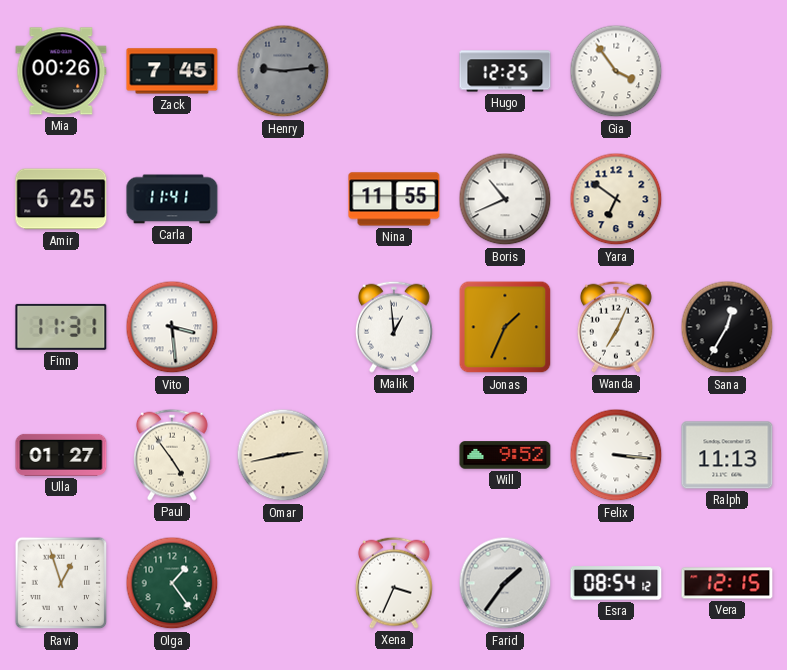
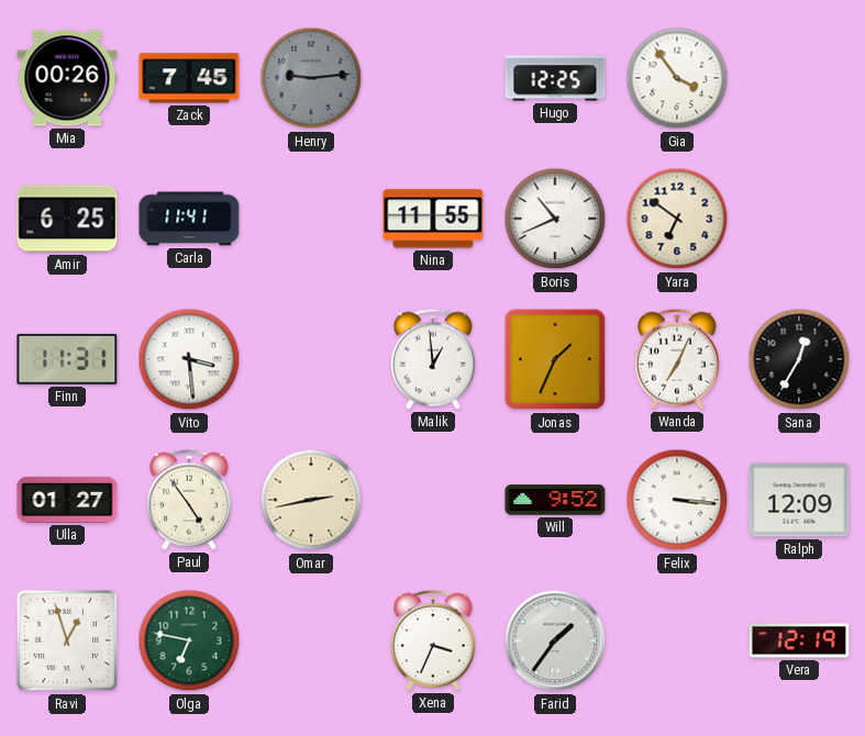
Ralph: 11:13 -> 12:09
Olga: 1:24 -> 6:47
Esra: 08:54 -> none
Vera: 12:15 -> 12:19
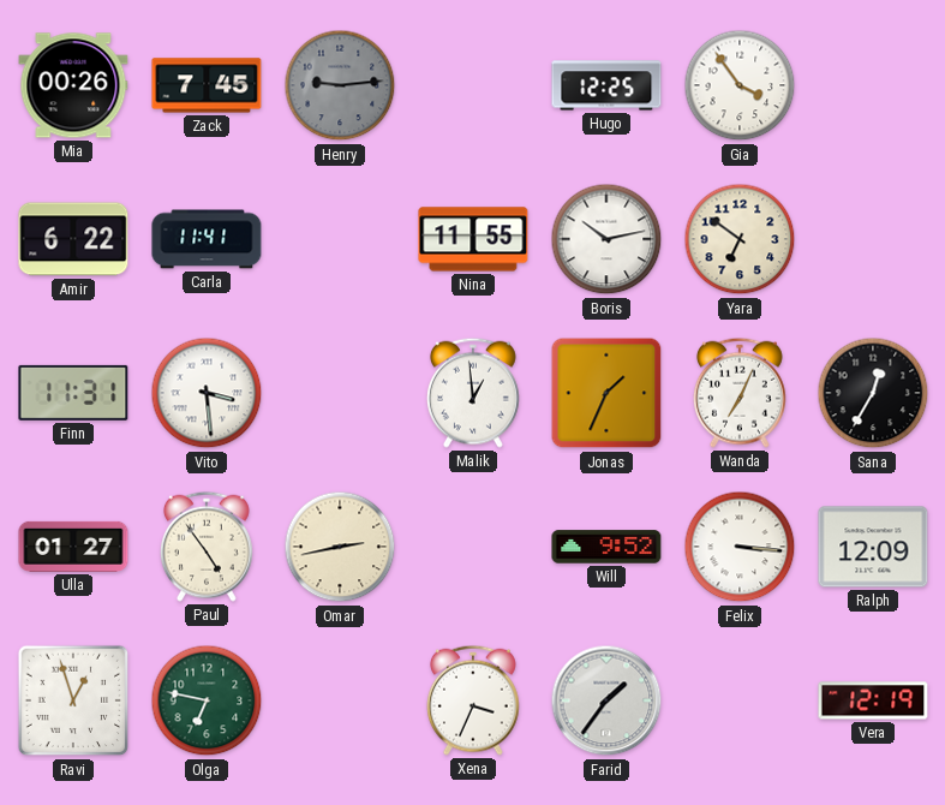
Amir: 6:25 -> 6:22
Boris: 10:41 -> 10:13
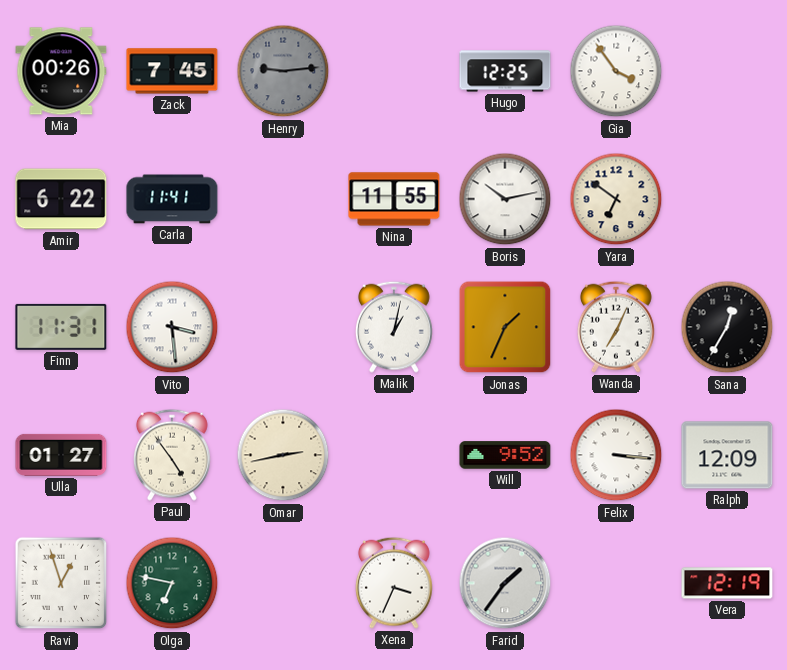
Malik: 12:59 -> 1:02
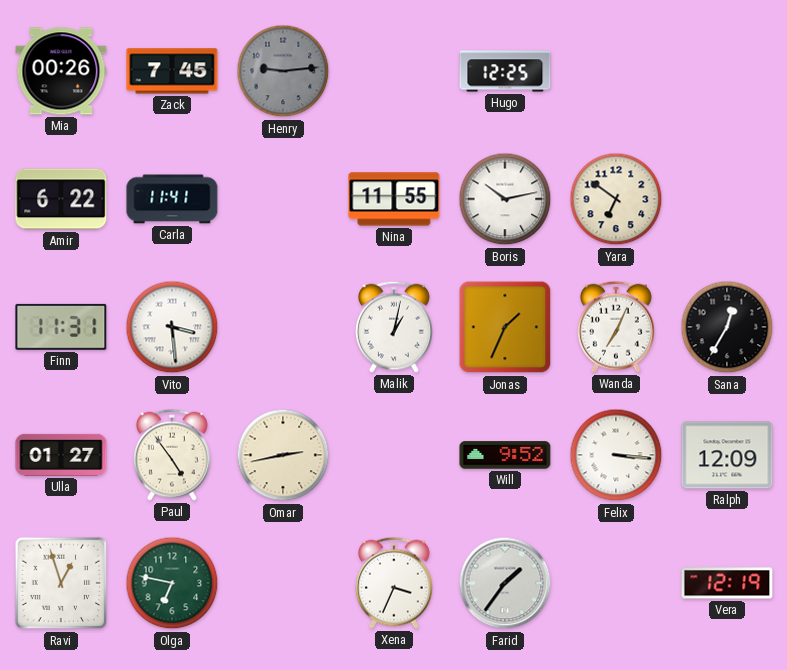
Gia: 3:54 -> none
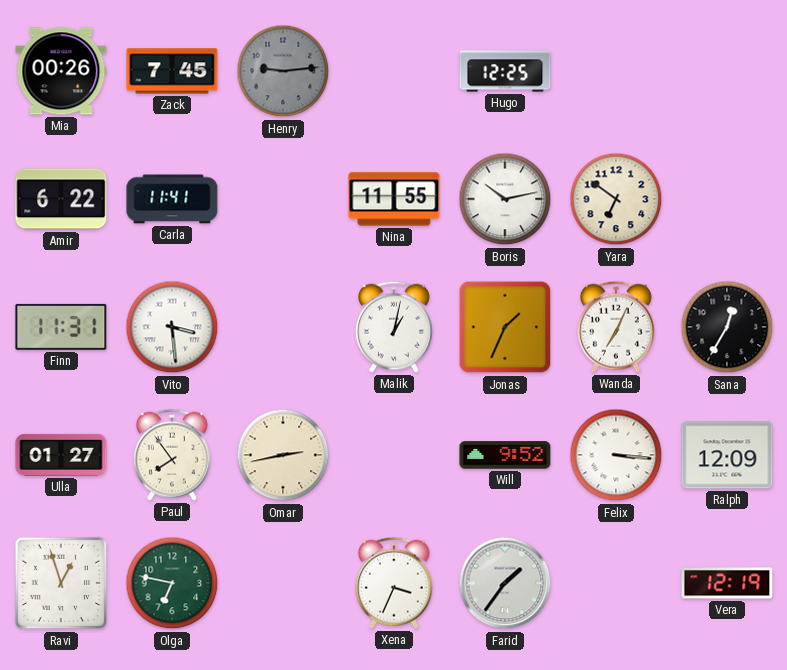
Paul: 4:54 -> 7:54
